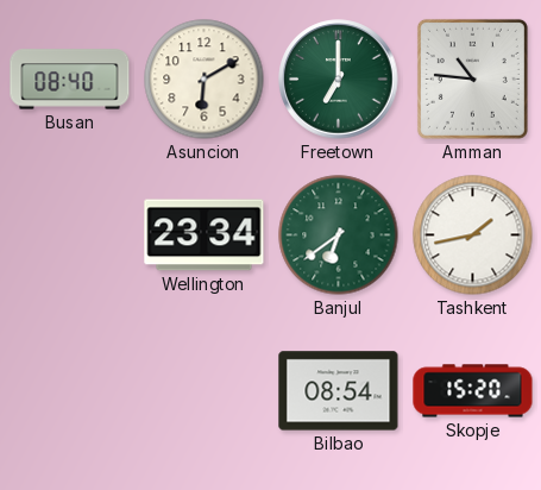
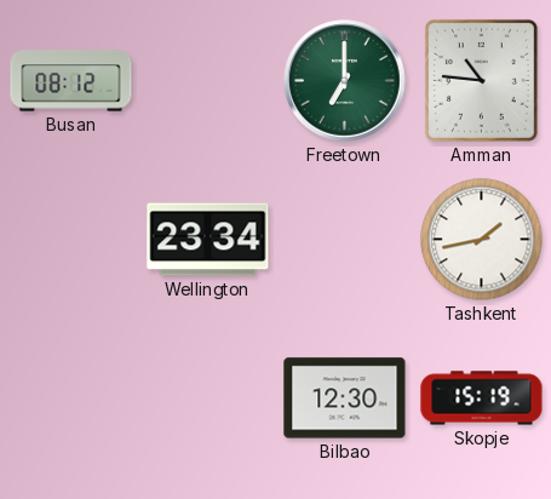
Busan: 08:40 -> 08:12
Asuncion: 6:10 -> none
Banjul: 6:39 -> none
Bilbao: 08:54 -> 12:30
Skopje: 15:20 -> 15:19
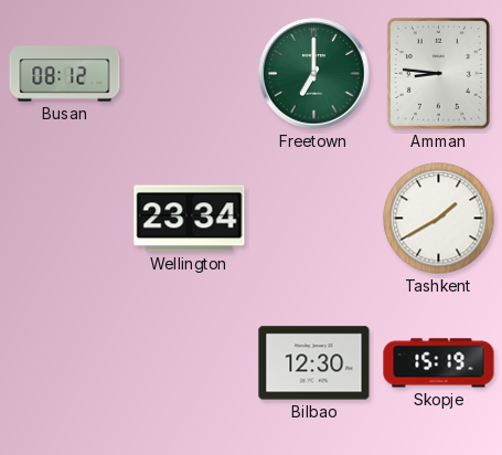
Amman: 10:46 -> 8:46
Tashkent: 1:43 -> 1:40
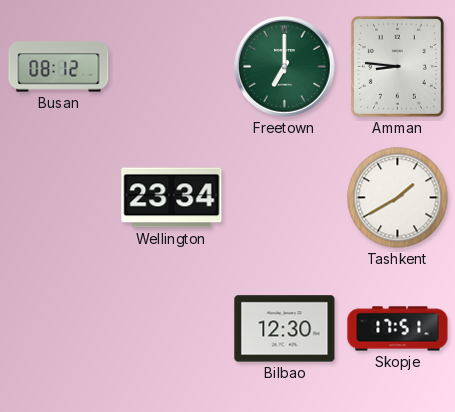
Skopje: 15:19 -> 17:51
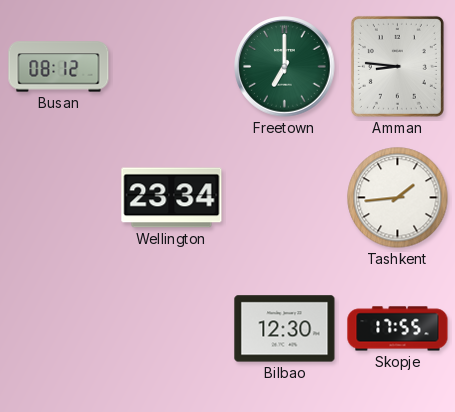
Tashkent: 1:40 -> 1:44
Skopje: 17:51 -> 17:55
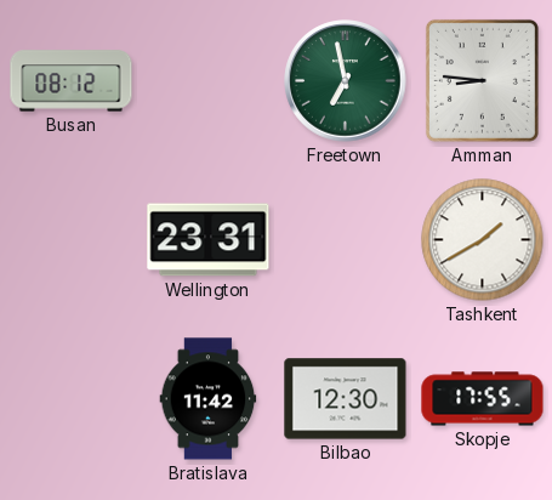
Freetown: 7:00 -> 6:58
Wellington: 23:34 -> 23:31
Tashkent: 1:44 -> 1:40
Bratislava: none -> 11:42
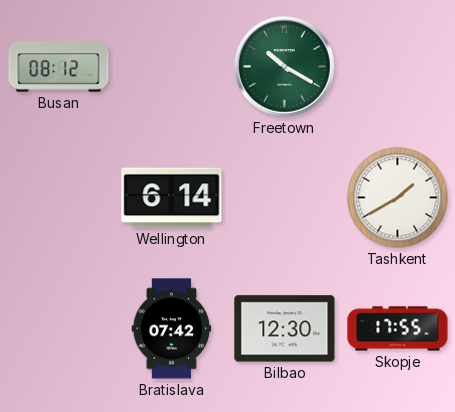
Freetown: 6:58 -> 10:20
Amman: 8:46 -> none
Wellington: 23:31 -> 6:14
Bratislava: 11:42 -> 07:42
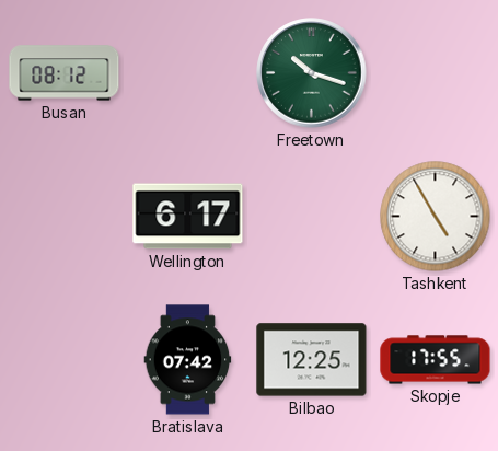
Freetown: 10:20 -> 10:18
Wellington: 6:14 -> 6:17
Tashkent: 1:40 -> 4:55
Bilbao: 12:30 -> 12:25
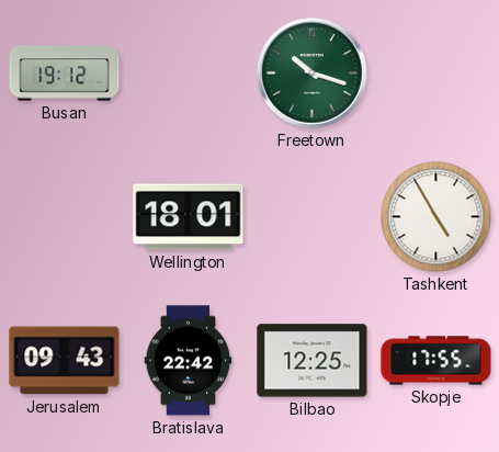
Busan: 08:12 -> 19:12
Wellington: 6:17 -> 18:01
Jerusalem: none -> 09:43
Bratislava: 07:42 -> 22:42
